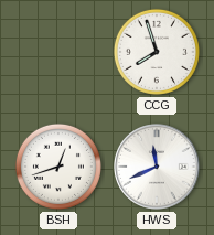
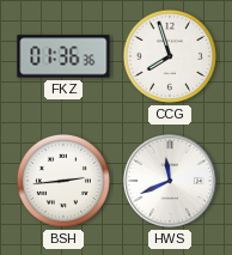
FKZ: none -> 01:36
BSH: 12:42 -> 2:44
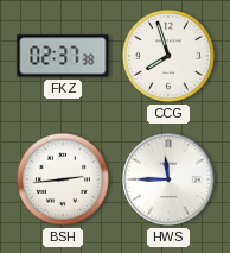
FKZ: 01:36 -> 02:37
HWS: 11:41 -> 11:45
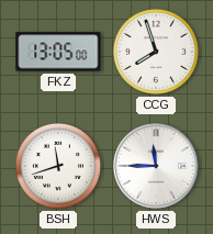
FKZ: 02:37 -> 13:05
BSH: 2:44 -> 11:42
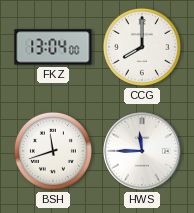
FKZ: 13:05 -> 13:04
CCG: 7:57 -> 8:00
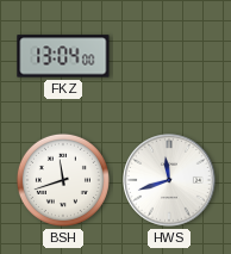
CCG: 8:00 -> none
HWS: 11:45 -> 11:42
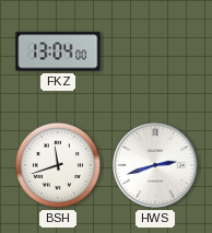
HWS: 11:42 -> 2:42
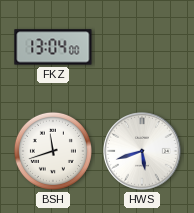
HWS: 2:42 -> 5:42
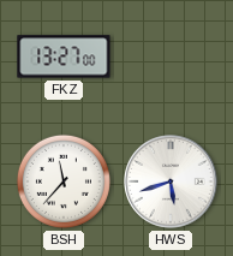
FKZ: 13:04 -> 13:27
BSH: 11:42 -> 11:37
